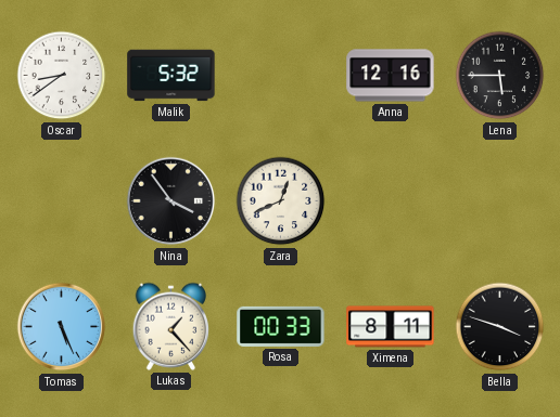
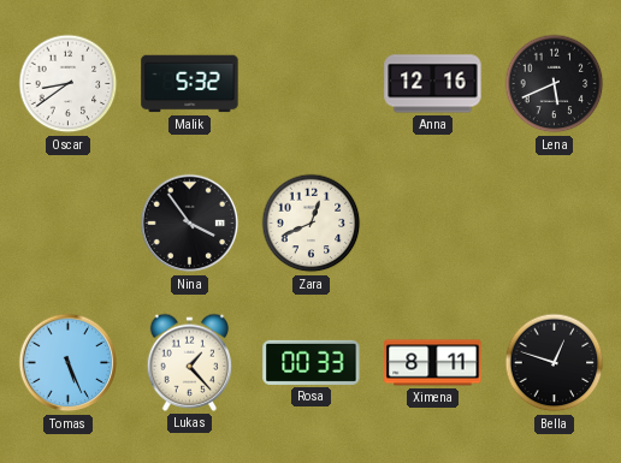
Lena: 5:45 -> 5:41
Bella: 3:48 -> 12:48
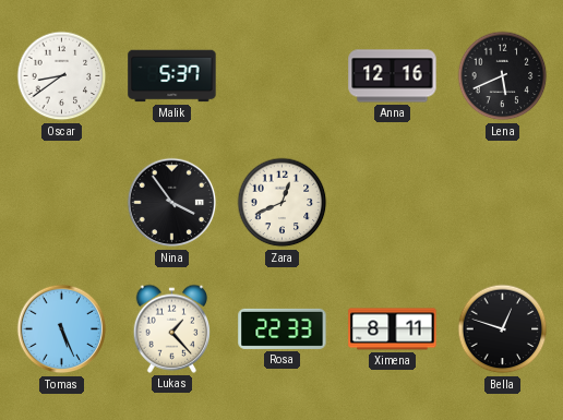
Malik: 5:32 -> 5:37
Rosa: 00:33 -> 22:33
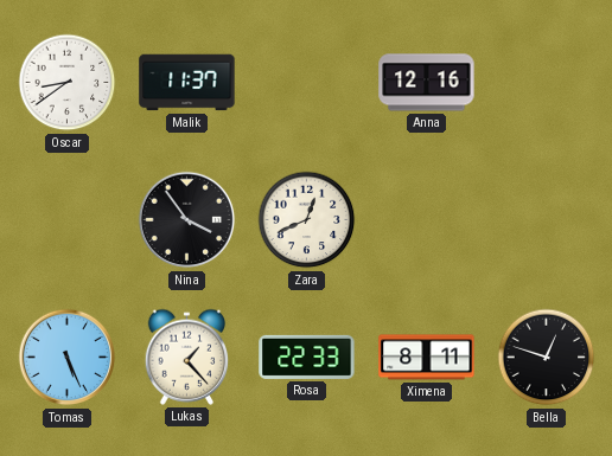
Malik: 5:37 -> 11:37
Lena: 5:41 -> none
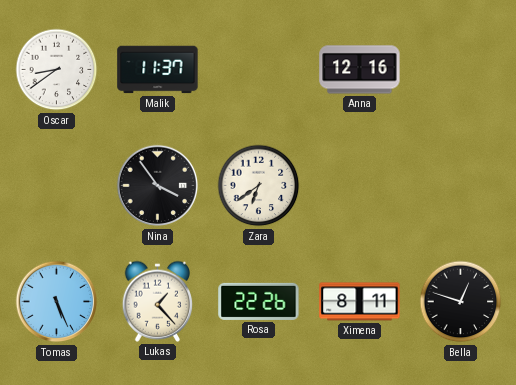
Zara: 12:41 -> 6:39
Rosa: 22:33 -> 22:26
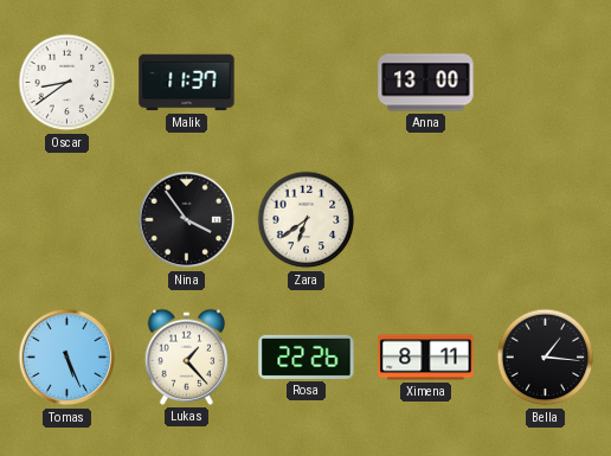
Anna: 12:16 -> 13:00
Bella: 12:48 -> 1:16
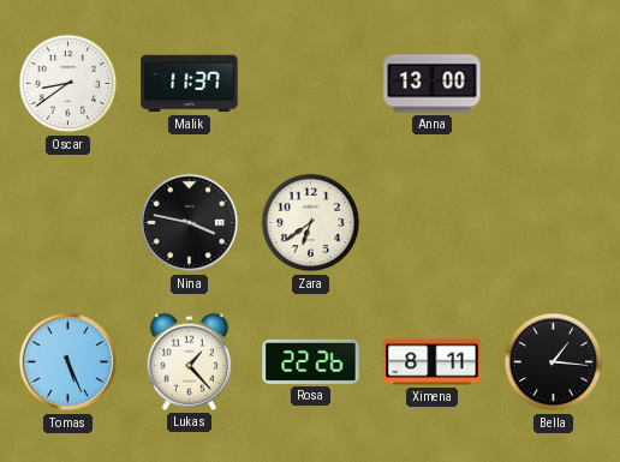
Nina: 3:54 -> 3:47
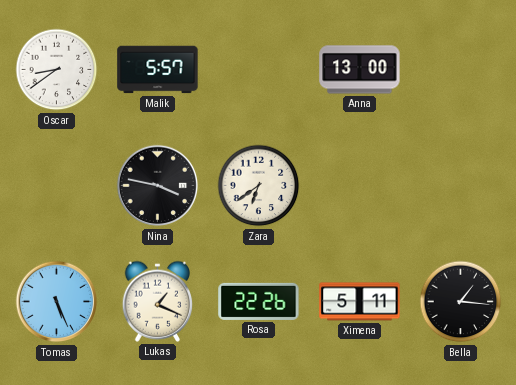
Malik: 11:37 -> 5:57
Lukas: 1:23 -> 1:19
Ximena: 8:11 -> 5:11
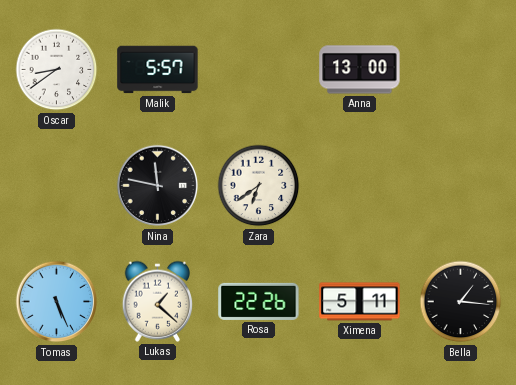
Nina: 3:47 -> 11:47
Lukas: 1:19 -> 1:22
